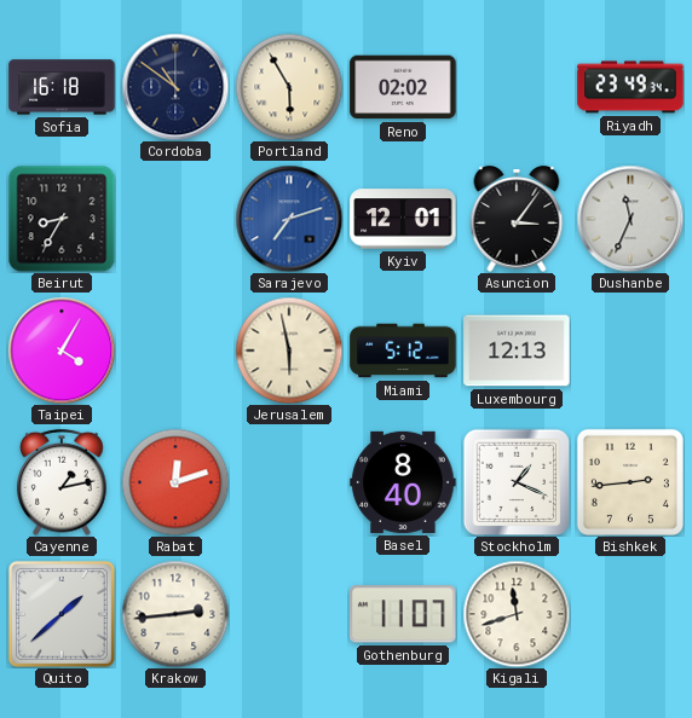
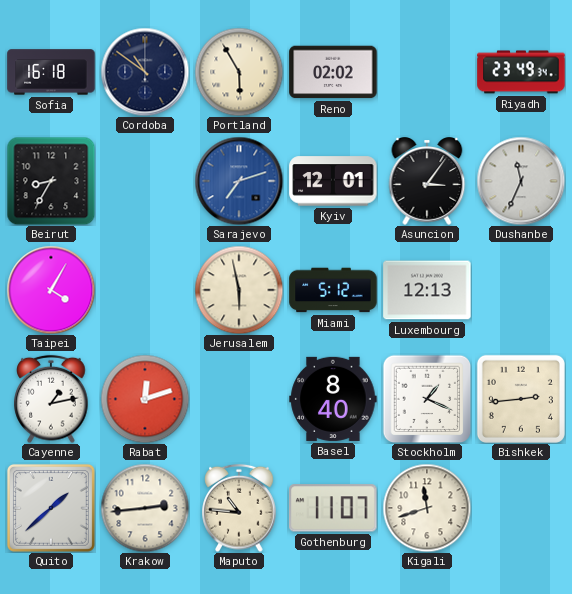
Maputo: none -> 10:46
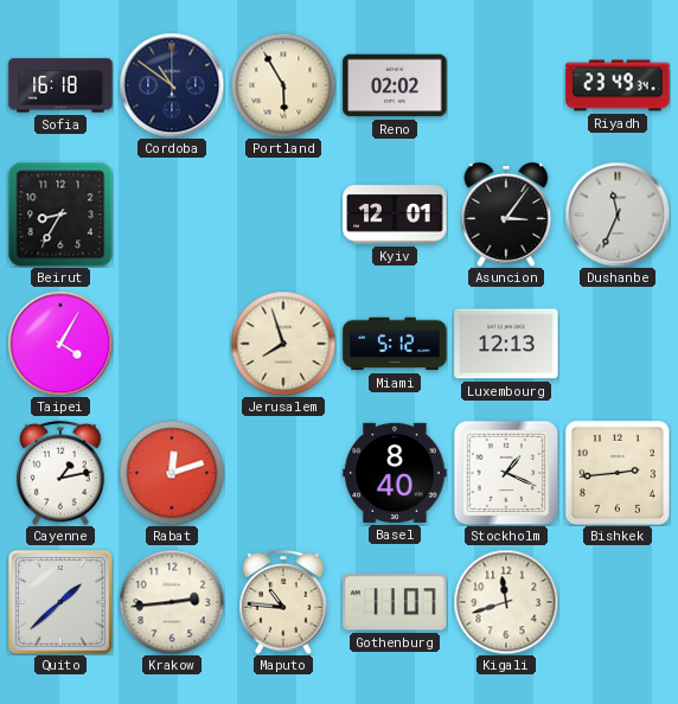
Sarajevo: 7:12 -> none
Jerusalem: 5:58 -> 7:57
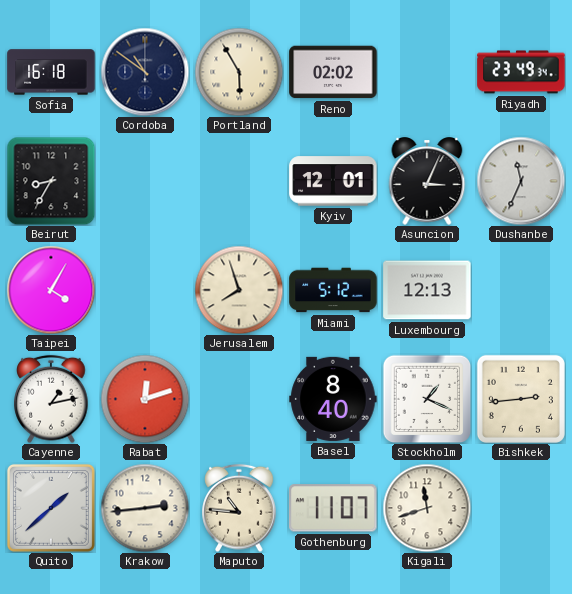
Asuncion: 3:06 -> 3:04
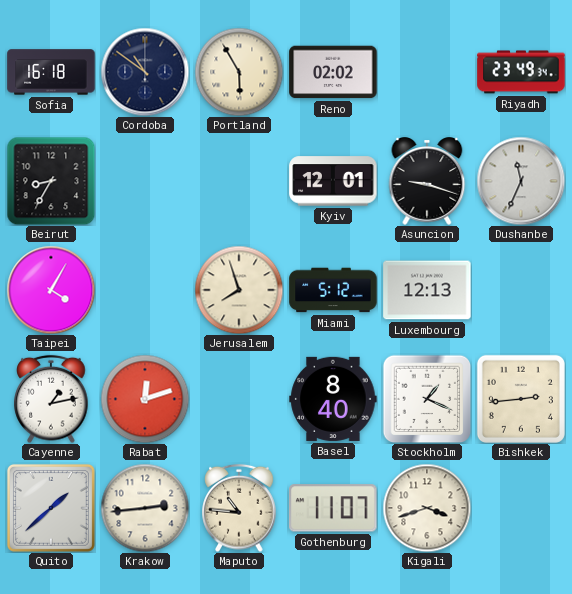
Asuncion: 3:04 -> 9:18
Kigali: 11:42 -> 3:42
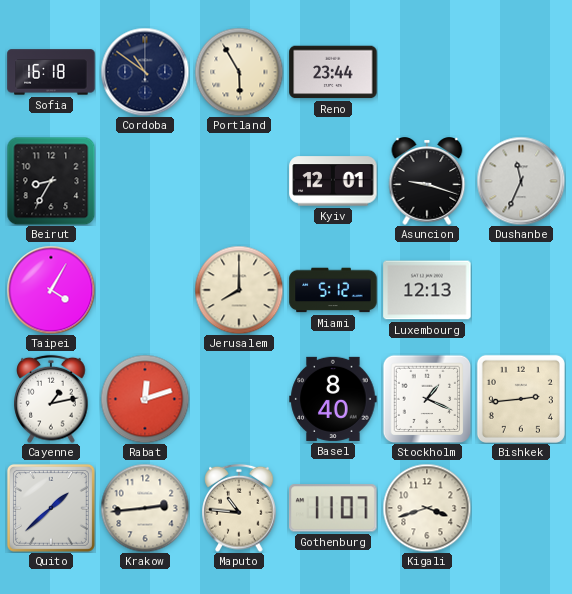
Reno: 02:02 -> 23:44
Riyadh: 23:49 -> none
Jerusalem: 7:57 -> 8:00
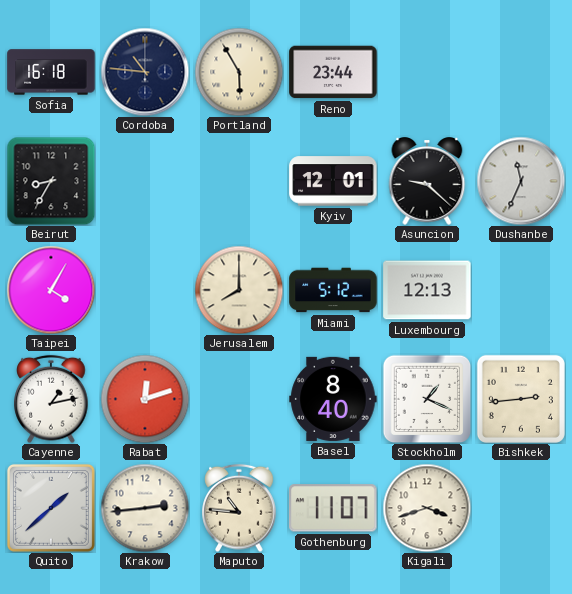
Cordoba: 10:51 -> 10:46
Asuncion: 9:18 -> 9:22
